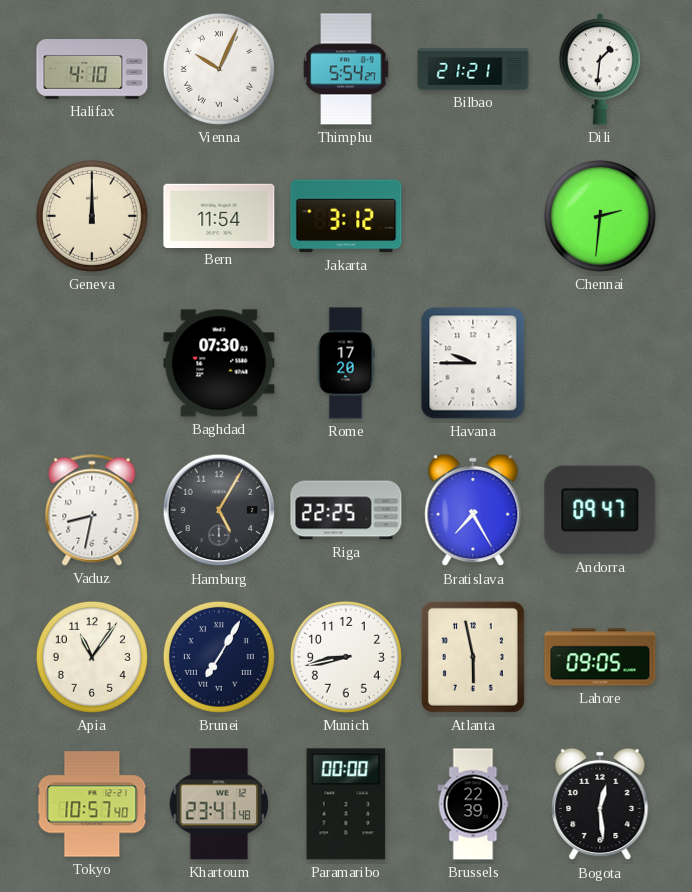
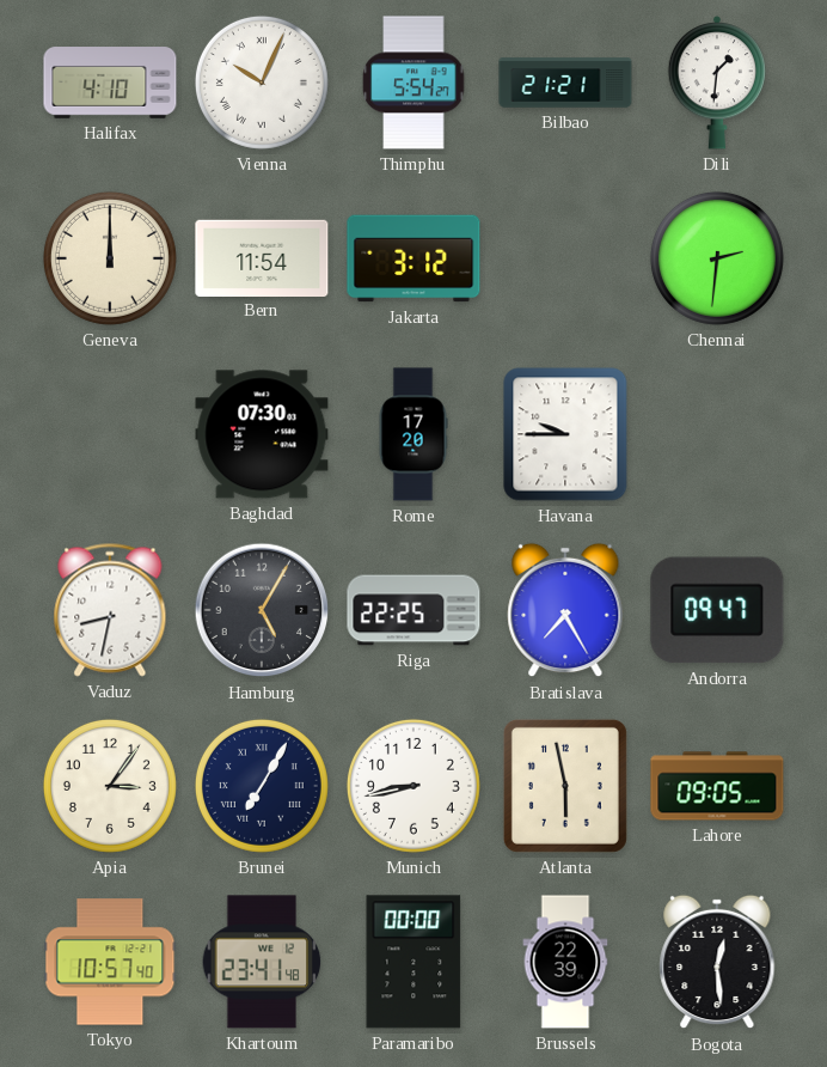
Apia: 11:06 -> 3:06
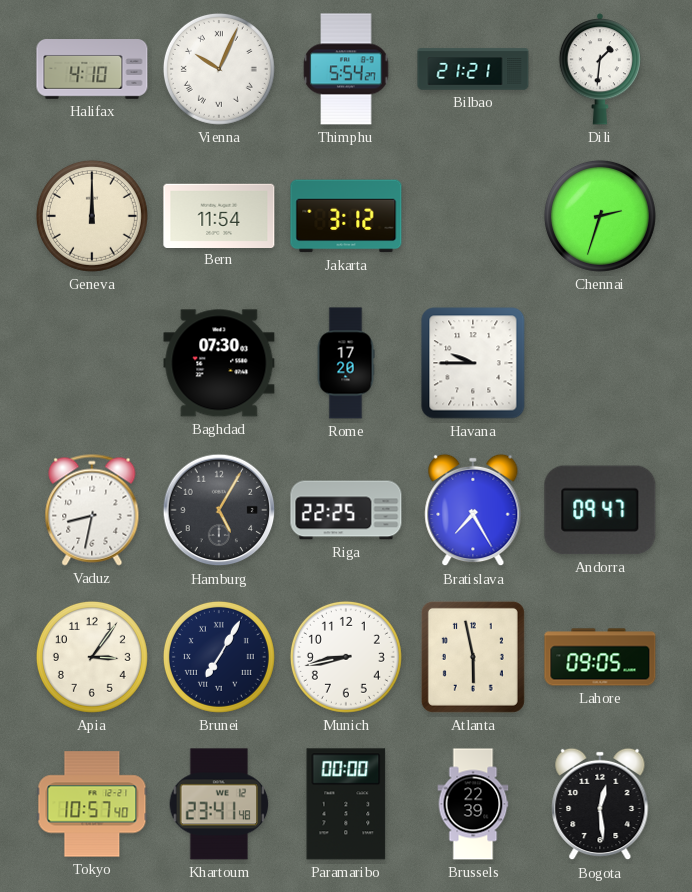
Chennai: 2:31 -> 2:33
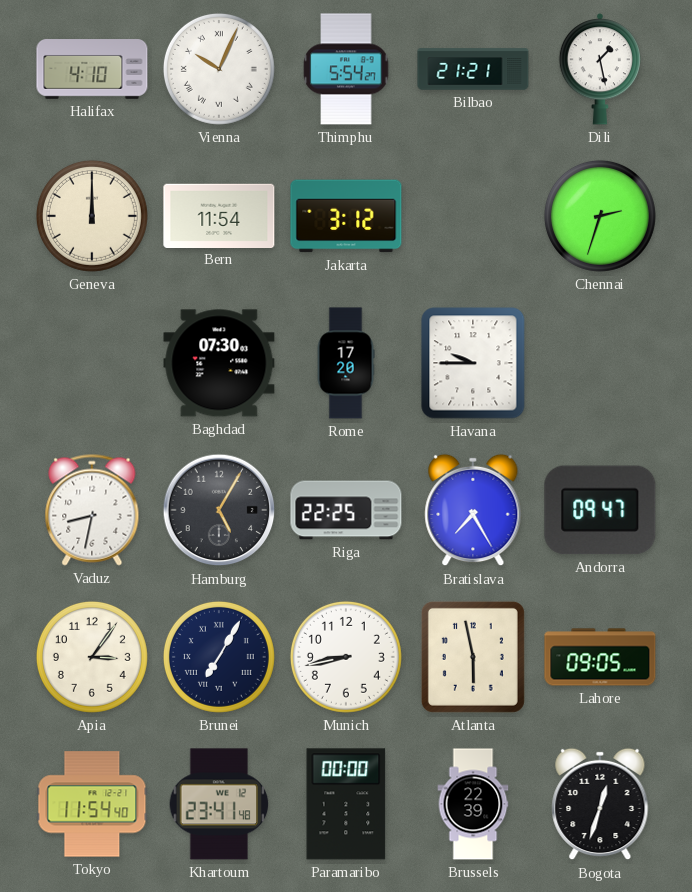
Dili: 1:31 -> 1:28
Tokyo: 10:57 -> 11:54
Bogota: 12:29 -> 12:33
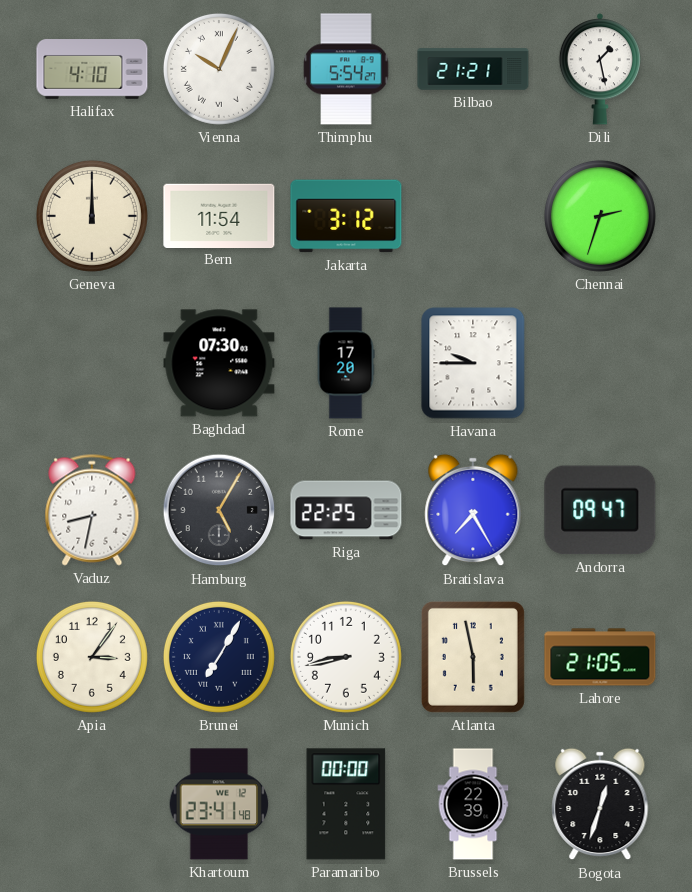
Lahore: 09:05 -> 21:05
Tokyo: 11:54 -> none
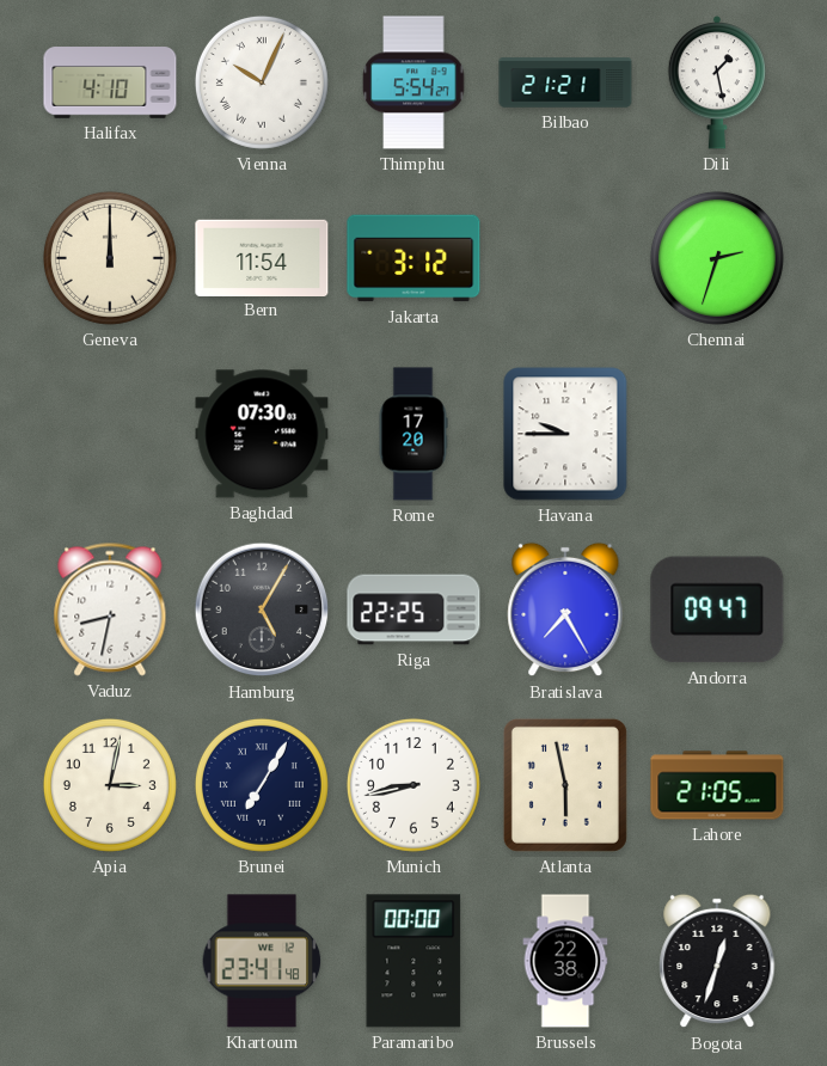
Apia: 3:06 -> 3:02
Brussels: 22:39 -> 22:38
